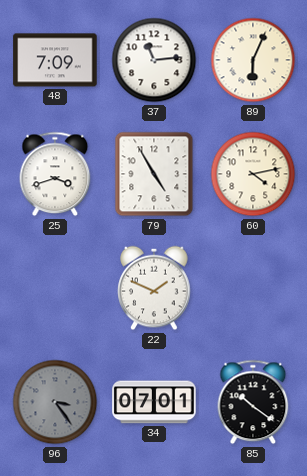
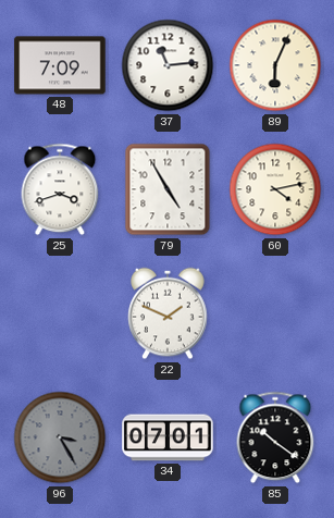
96: 3:24 -> 3:25
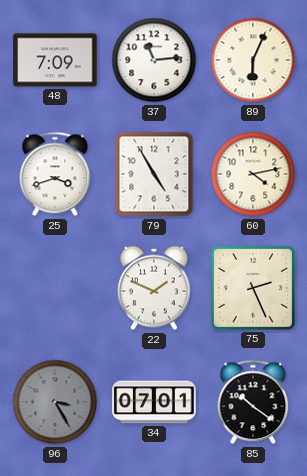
75: none -> 2:26
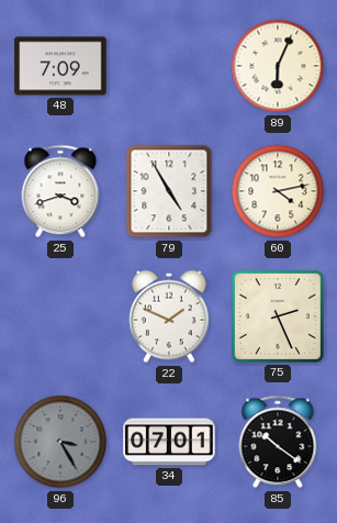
37: 11:14 -> none
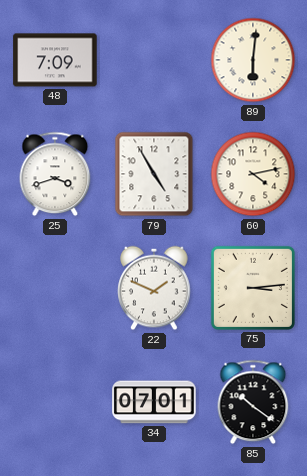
89: 6:04 -> 6:01
75: 2:26 -> 3:14
96: 3:25 -> none
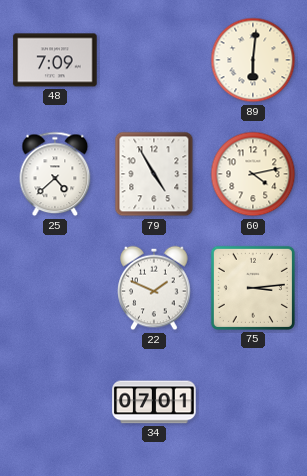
25: 3:42 -> 4:38
85: 10:21 -> none
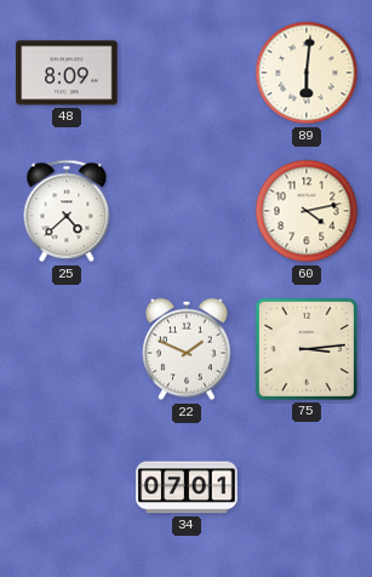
48: 7:09 -> 8:09
79: 4:55 -> none
